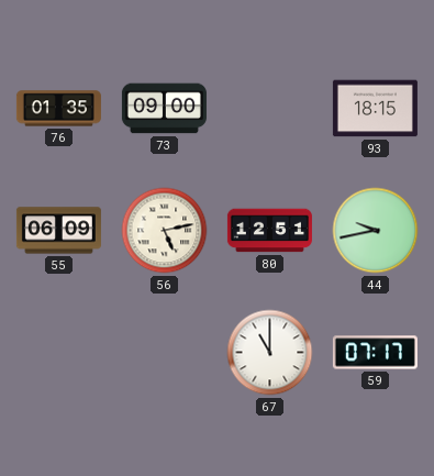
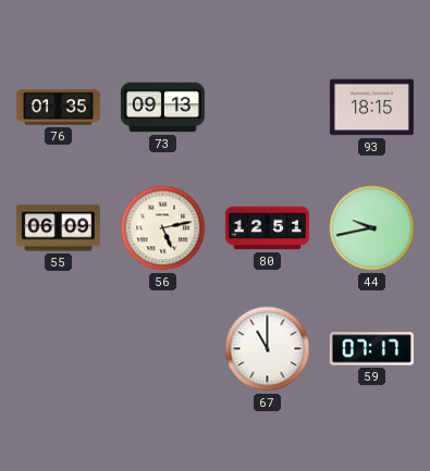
73: 09:00 -> 09:13
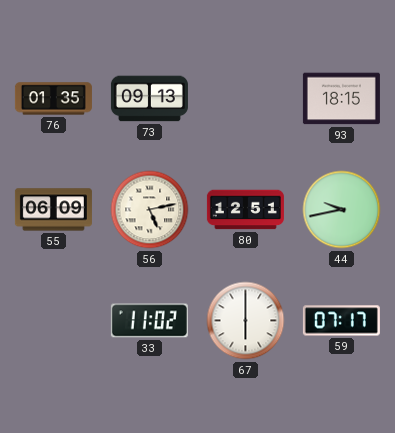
33: none -> 11:02
67: 11:00 -> 6:00
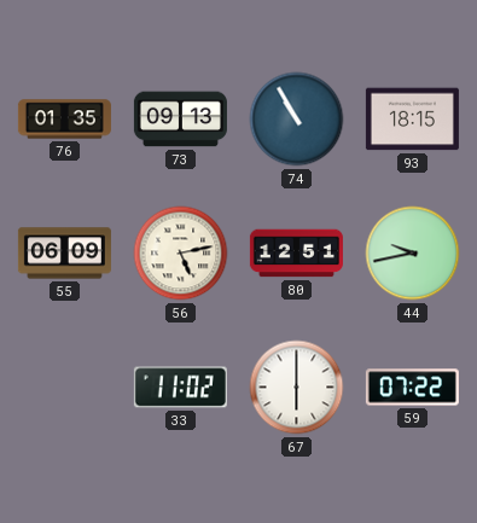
74: none -> 10:55
59: 07:17 -> 07:22
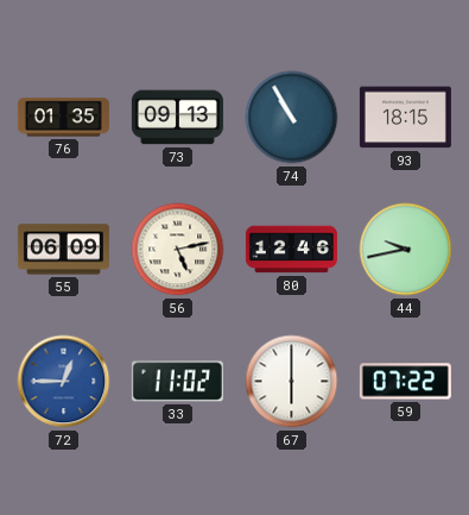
80: 12:51 -> 12:46
72: none -> 12:45
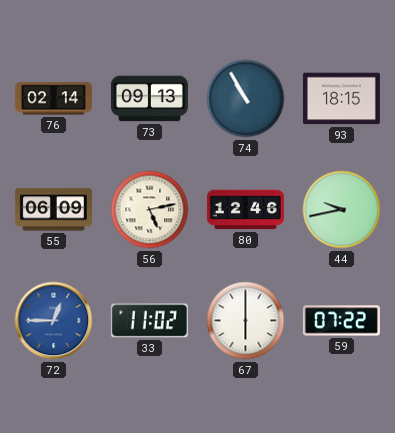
76: 01:35 -> 02:14
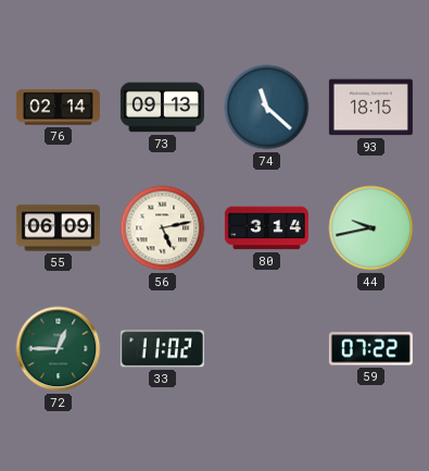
74: 10:55 -> 11:22
80: 12:46 -> 3:14
72 dial: blue -> green
67: 6:00 -> none
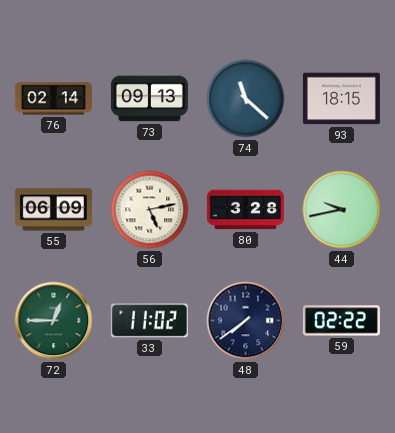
80: 3:14 -> 3:28
48: none -> 7:39
59: 07:22 -> 02:22
